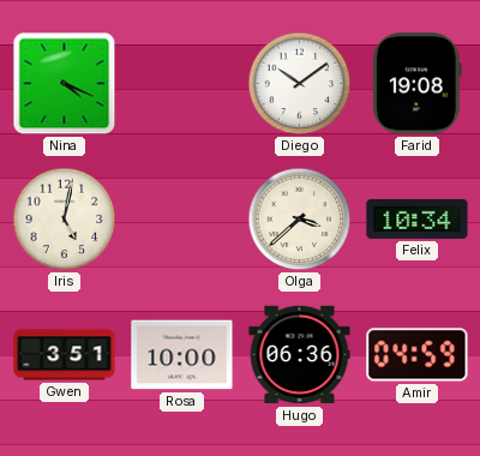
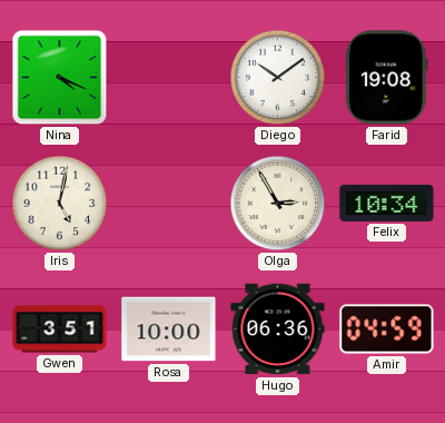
Olga: 3:38 -> 2:55
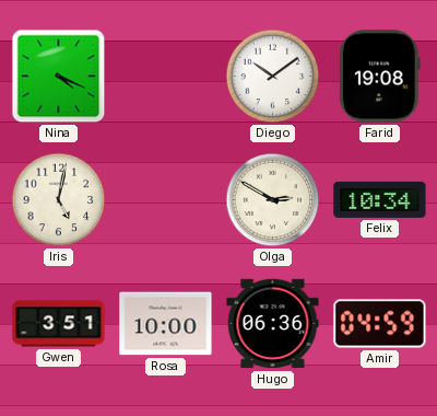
Olga: 2:55 -> 2:50
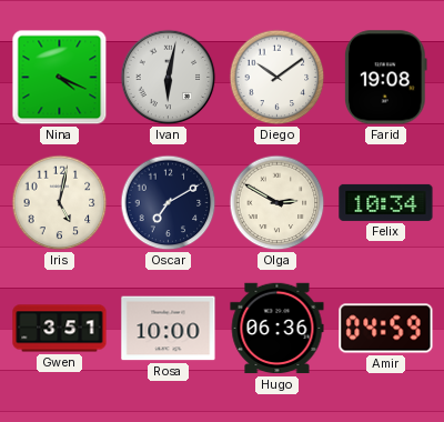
Ivan: none -> 6:02
Oscar: none -> 7:10
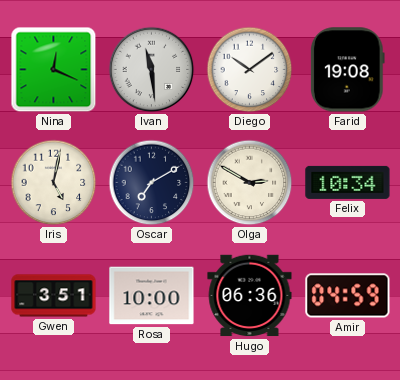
Nina: 4:19 -> 12:19
Ivan: 6:02 -> 11:29
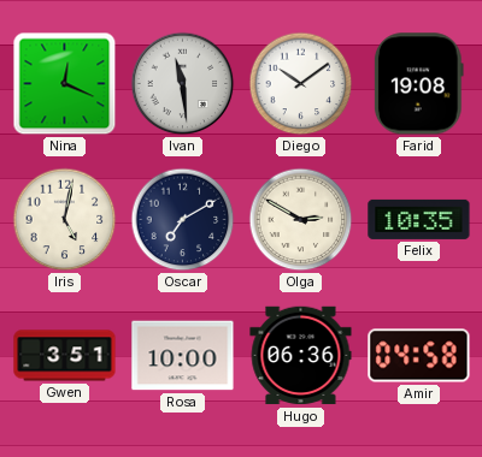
Felix: 10:34 -> 10:35
Amir: 04:59 -> 04:58
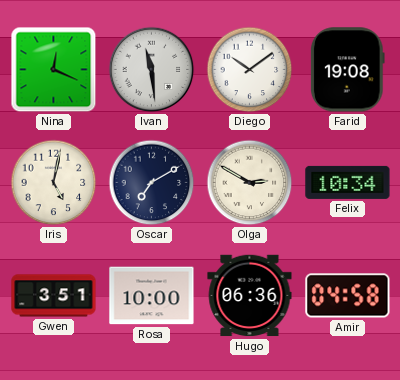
Felix: 10:35 -> 10:34
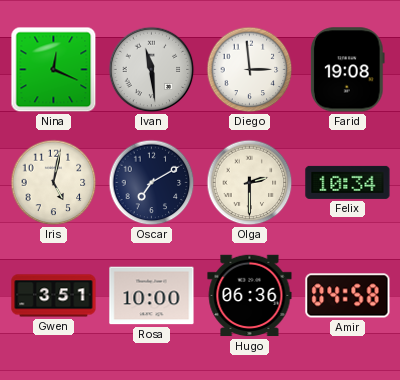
Diego: 10:09 -> 2:59
Olga: 2:50 -> 2:30
